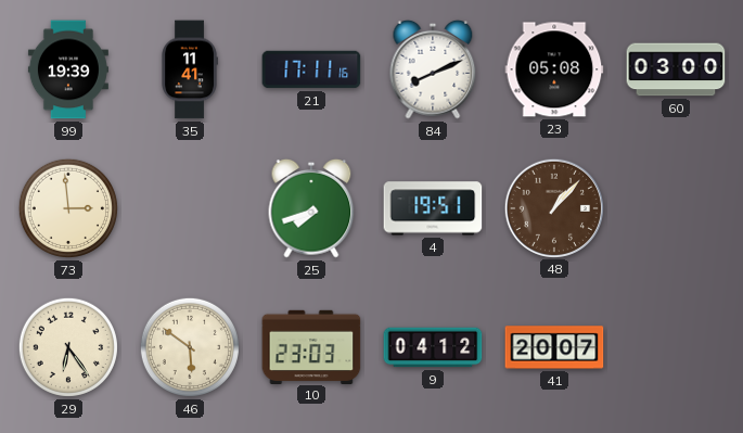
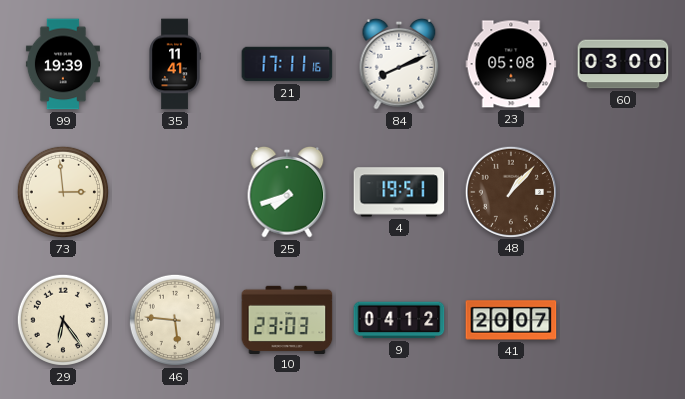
46: 5:51 -> 5:46
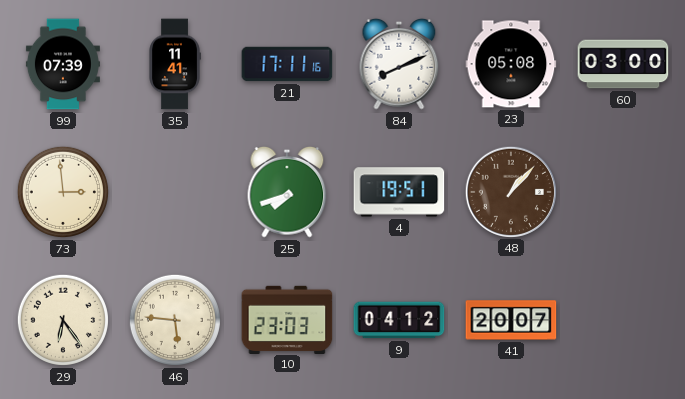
99: 19:39 -> 07:39
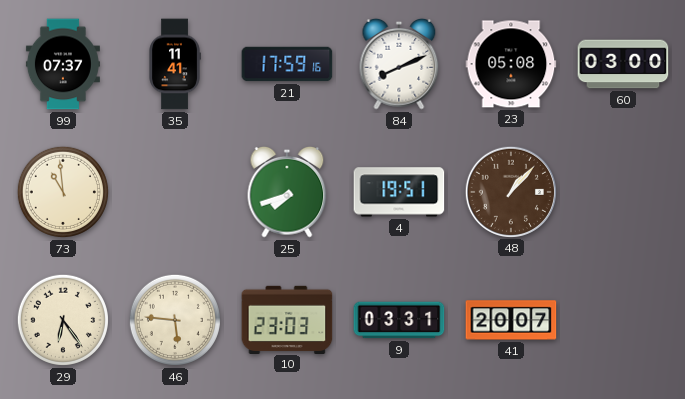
99: 07:39 -> 07:37
21: 17:11 -> 17:59
73: 2:59 -> 10:59
9: 04:12 -> 03:31
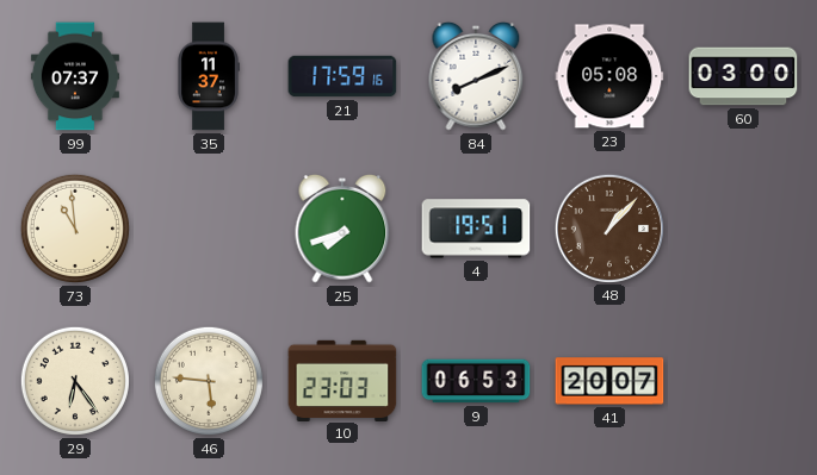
35: 11:41 -> 11:37
9: 03:31 -> 06:53
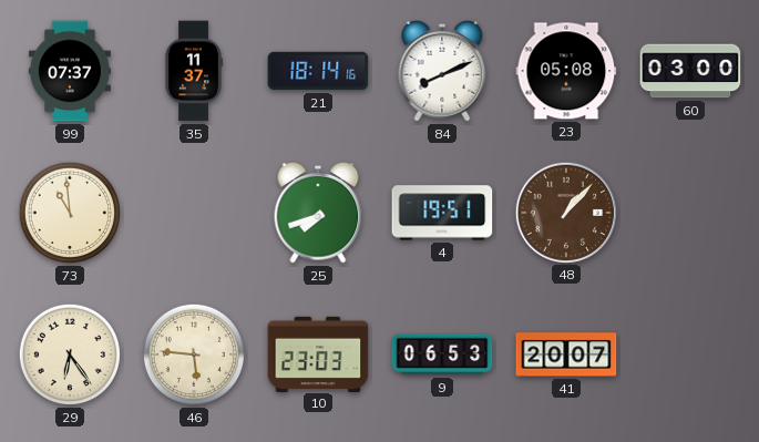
21: 17:59 -> 18:14
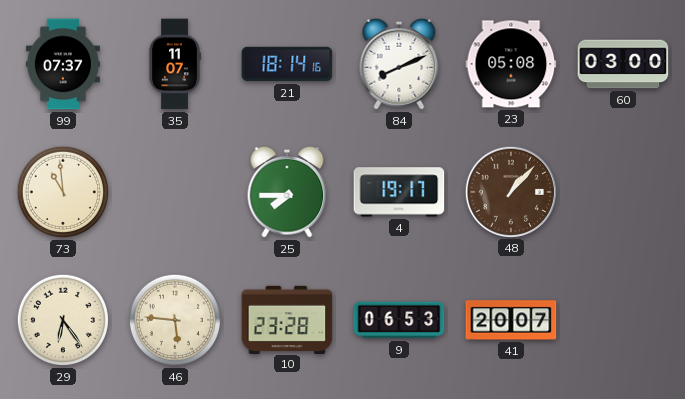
35: 11:37 -> 11:07
25: 7:42 -> 7:45
4: 19:51 -> 19:17
10: 23:03 -> 23:28
